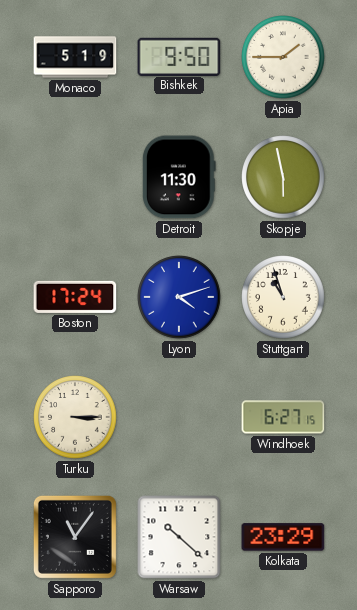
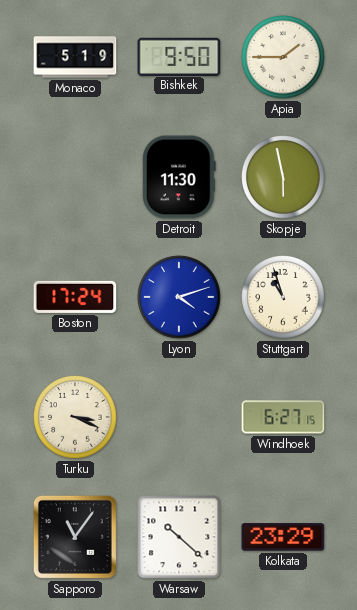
Turku: 3:15 -> 3:19
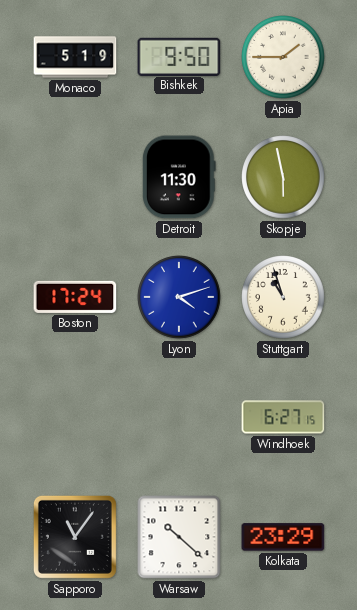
Turku: 3:19 -> none
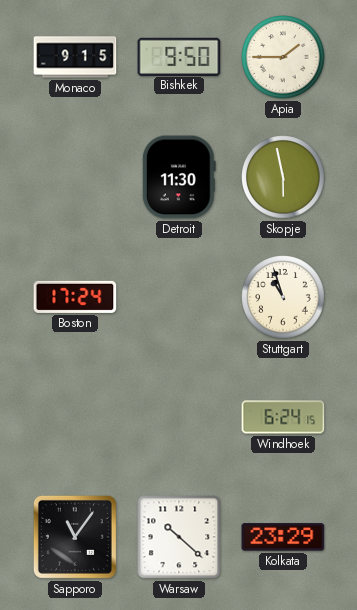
Monaco: 5:19 -> 9:15
Lyon: 4:12 -> none
Windhoek: 6:27 -> 6:24
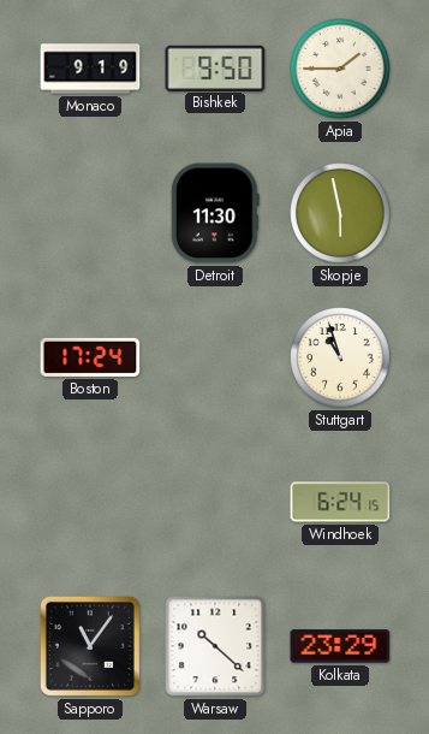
Monaco: 9:15 -> 9:19
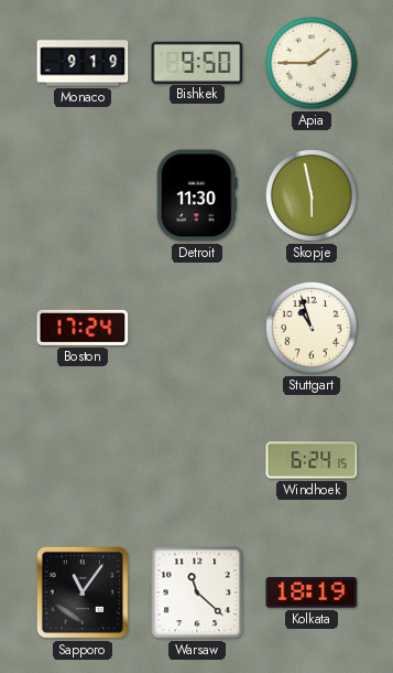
Warsaw: 10:22 -> 11:22
Kolkata: 23:29 -> 18:19
